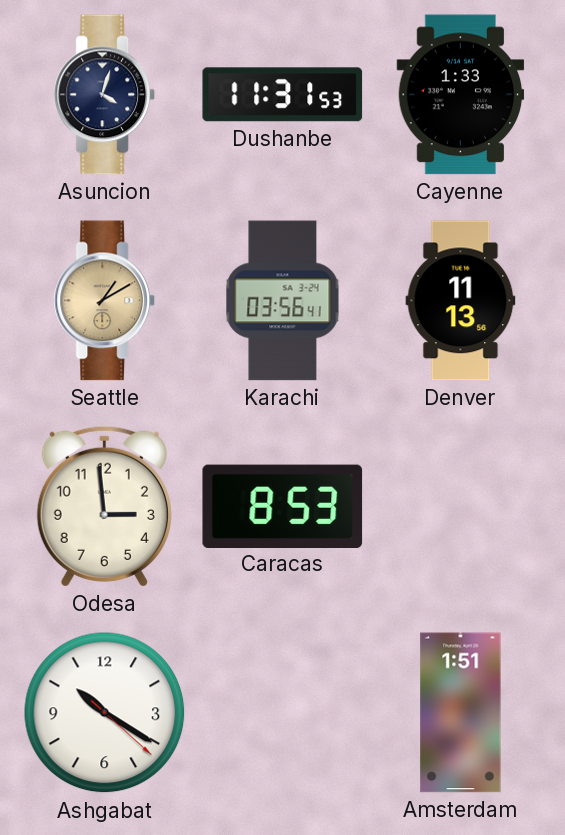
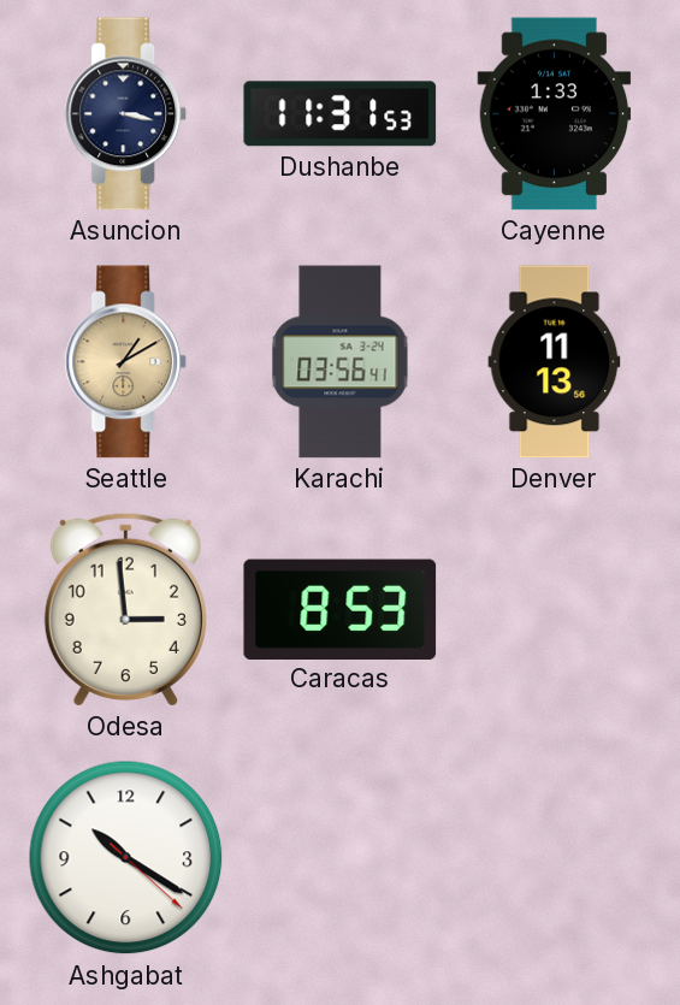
Asuncion: 4:03 -> 3:17
Amsterdam: 1:51 -> none
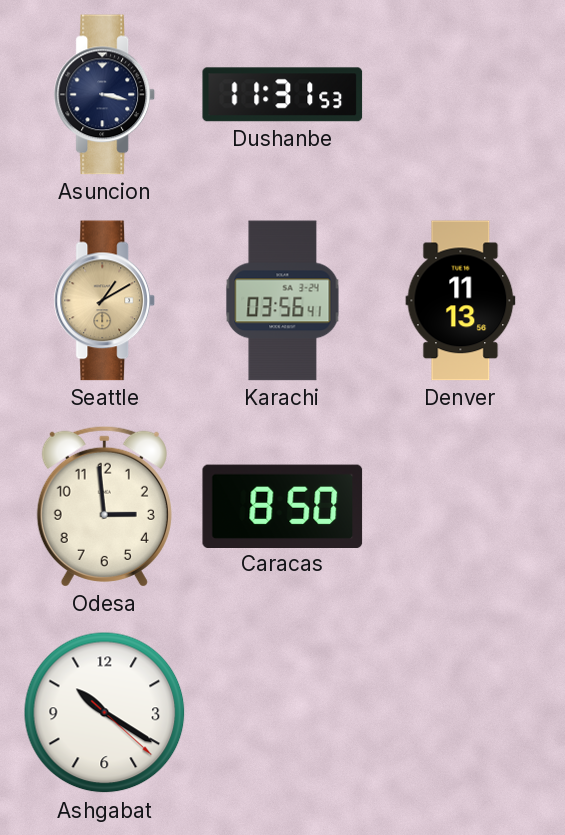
Cayenne: 1:33 -> none
Caracas: 8:53 -> 8:50
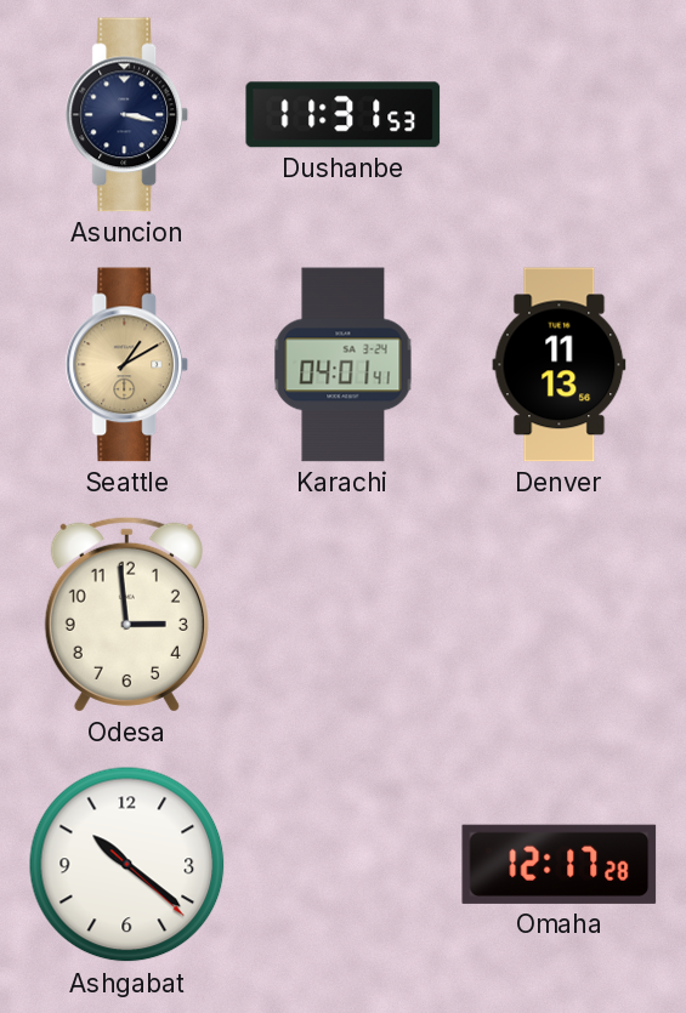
Karachi: 03:56 -> 04:01
Caracas: 8:50 -> none
Ashgabat: 10:20 -> 10:21
Omaha: none -> 12:17
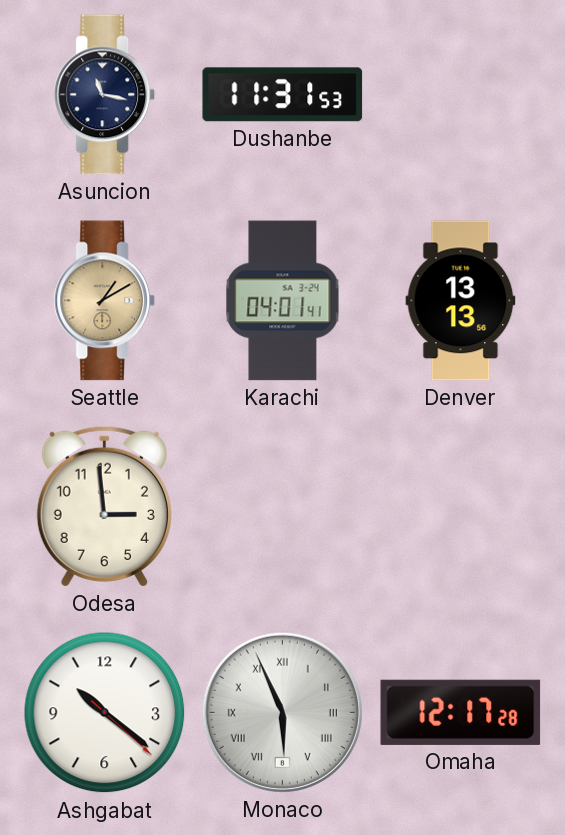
Asuncion: 3:17 -> 11:17
Denver: 11:13 -> 13:13
Monaco: none -> 5:56
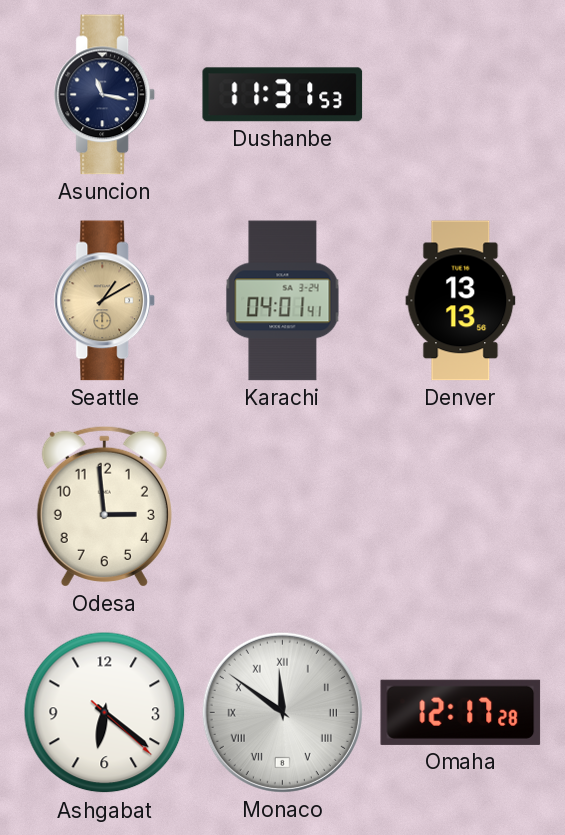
Ashgabat: 10:21 -> 6:21
Monaco: 5:56 -> 11:51
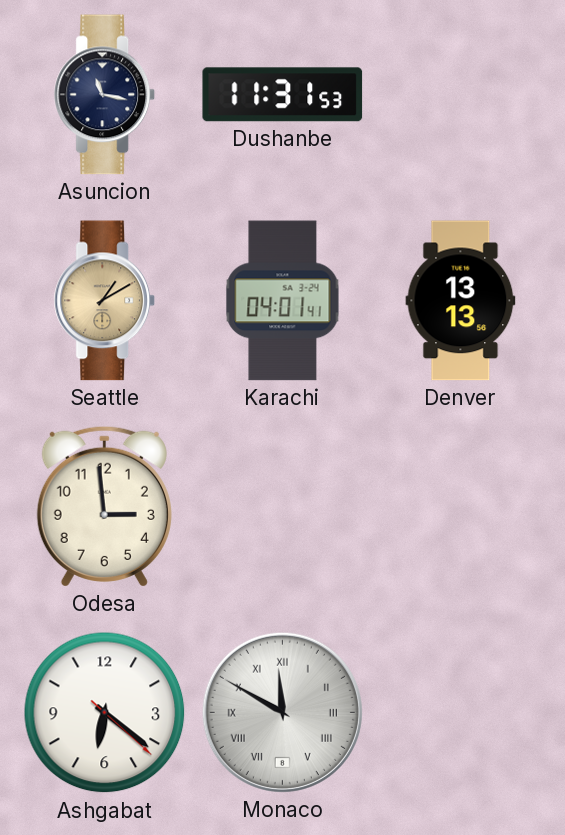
Monaco: 11:51 -> 11:50
Omaha: 12:17 -> none
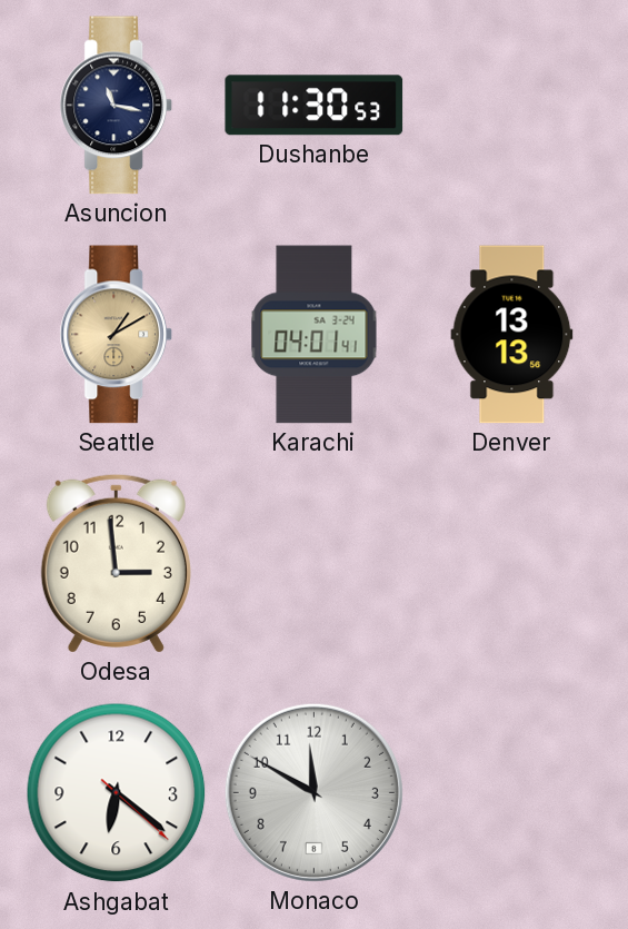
Dushanbe: 11:31 -> 11:30
Monaco numerals: Roman -> Arabic
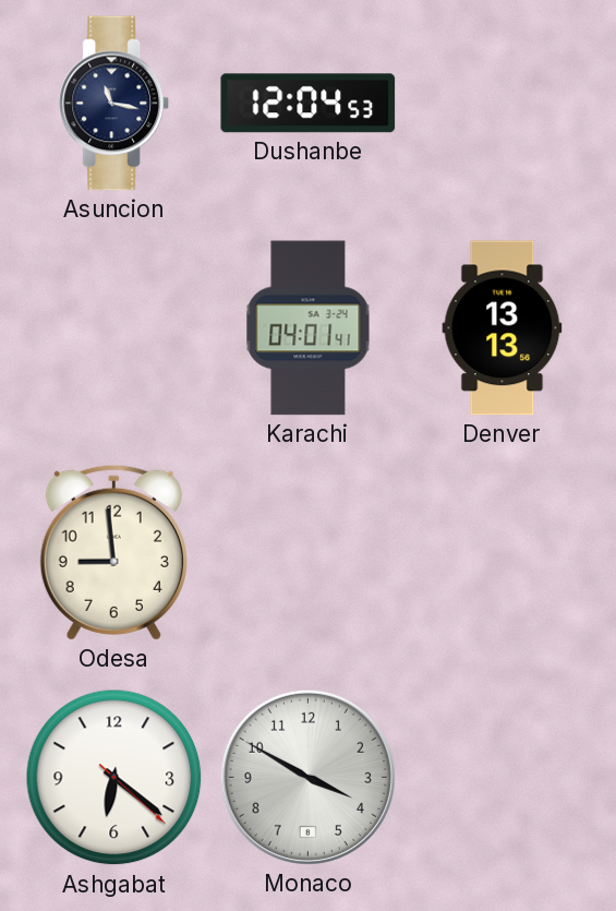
Dushanbe: 11:30 -> 12:04
Seattle: 1:10 -> none
Odesa: 2:59 -> 8:59
Monaco: 11:50 -> 3:50
